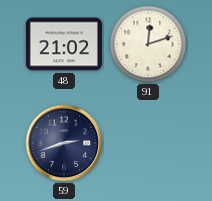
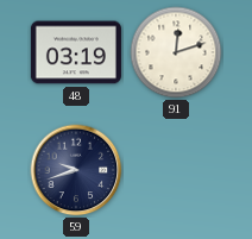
48: 21:02 -> 03:19
59: 2:42 -> 9:42
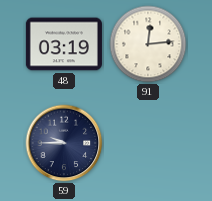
91: 12:12 -> 12:14
59: 9:42 -> 9:45
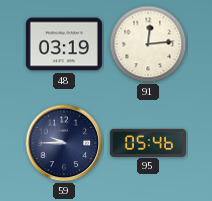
95: none -> 05:46
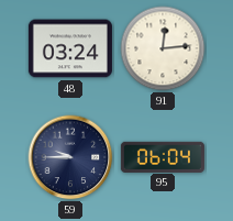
48: 03:19 -> 03:24
95: 05:46 -> 06:04
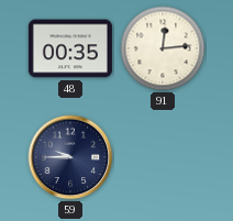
48: 03:24 -> 00:35
95: 06:04 -> none
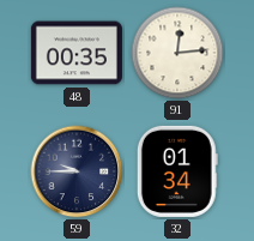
32: none -> 01:34
